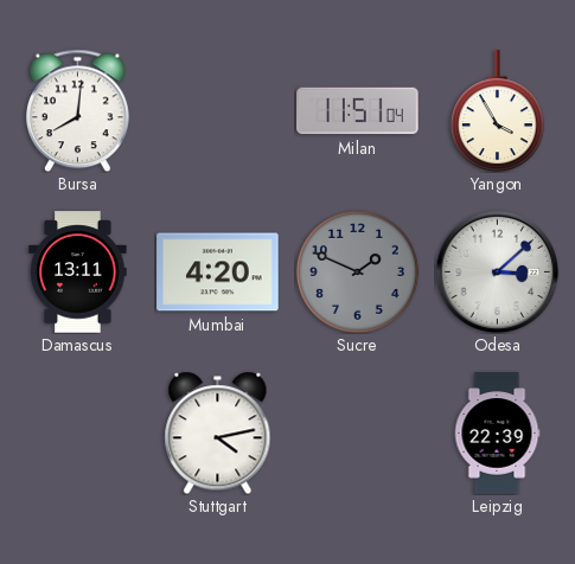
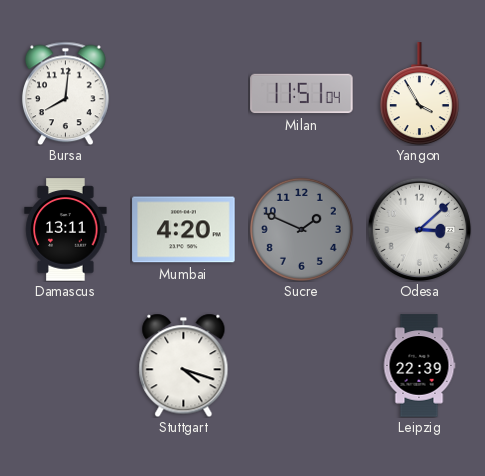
Stuttgart: 4:13 -> 4:18
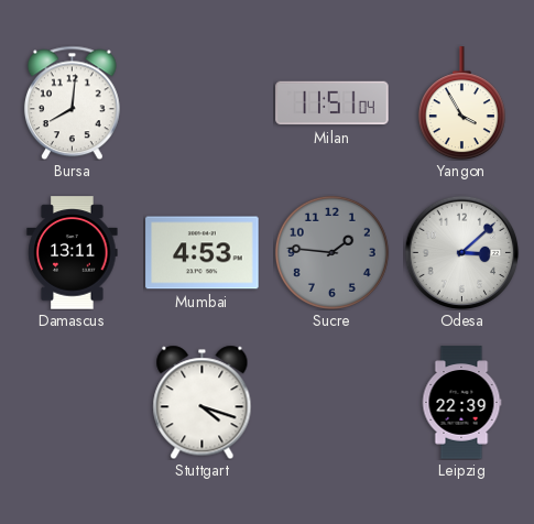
Mumbai: 4:20 -> 4:53
Sucre: 1:49 -> 1:46
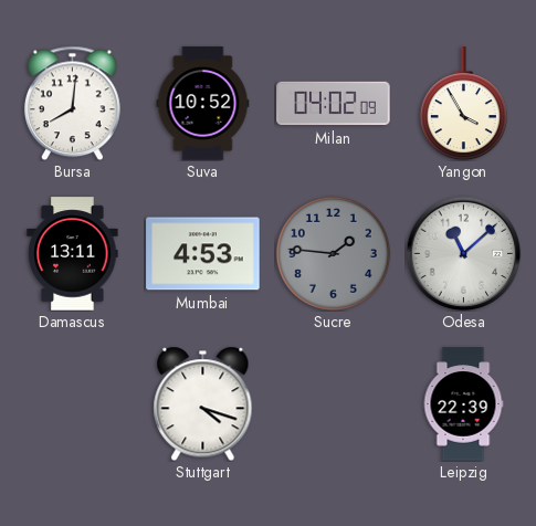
Suva: none -> 10:52
Milan: 11:51 -> 04:02
Odesa: 3:08 -> 11:08
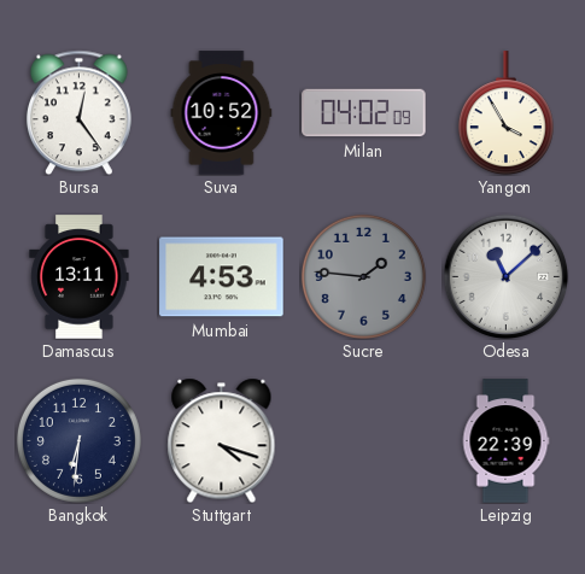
Bursa: 8:01 -> 12:24
Bangkok: none -> 6:31
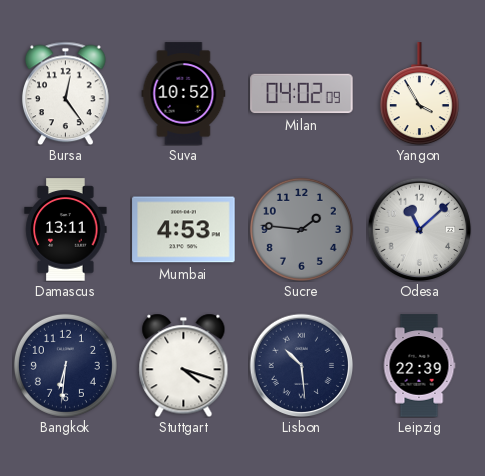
Lisbon: none -> 10:29
